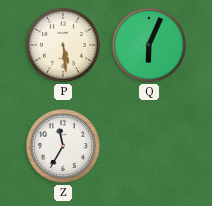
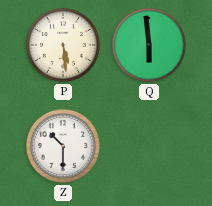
Q: 6:04 -> 5:59
Z: 11:35 -> 10:30
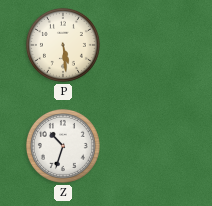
Q: 5:59 -> none
Z: 10:30 -> 10:33
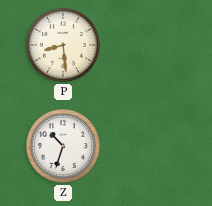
P: 5:29 -> 8:29
